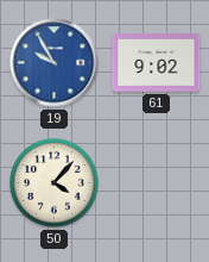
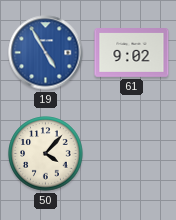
19: 9:55 -> 4:55
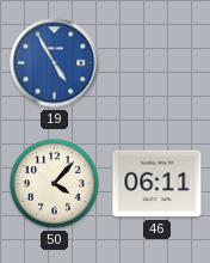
61: 9:02 -> none
46: none -> 06:11
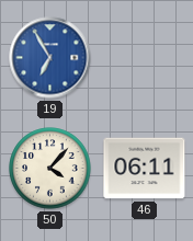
19: 4:55 -> 6:55
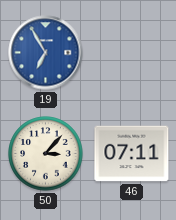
50: 4:07 -> 3:07
46: 06:11 -> 07:11
